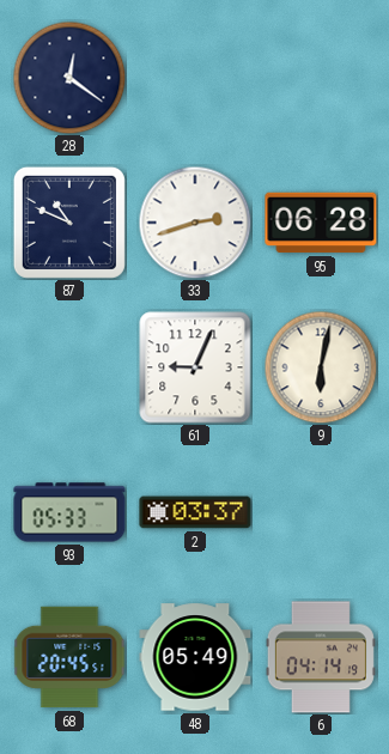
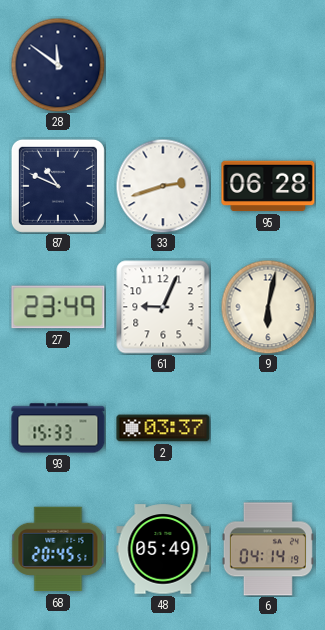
28: 12:21 -> 11:51
27: none -> 23:49
93: 05:33 -> 15:33
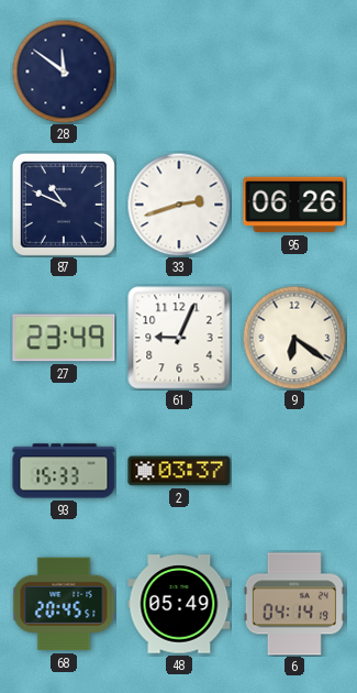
95: 06:28 -> 06:26
9: 6:02 -> 6:21
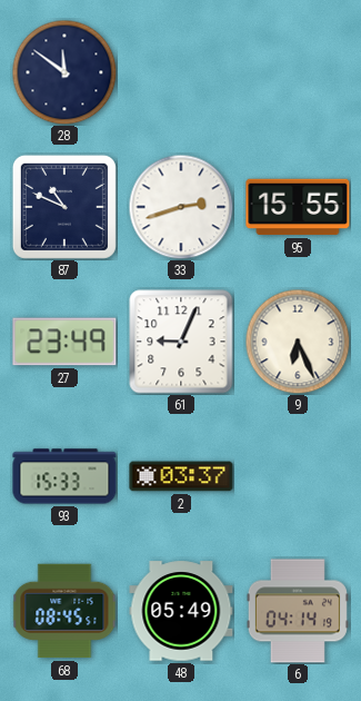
95: 06:26 -> 15:55
9: 6:21 -> 6:26
68: 20:45 -> 08:45
